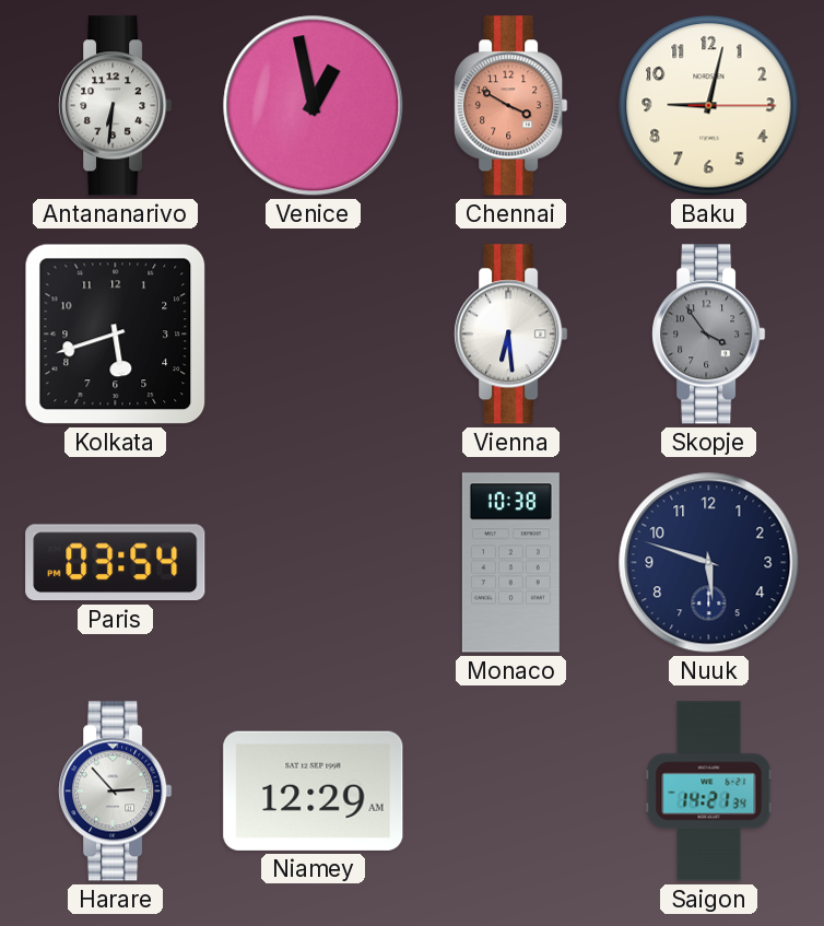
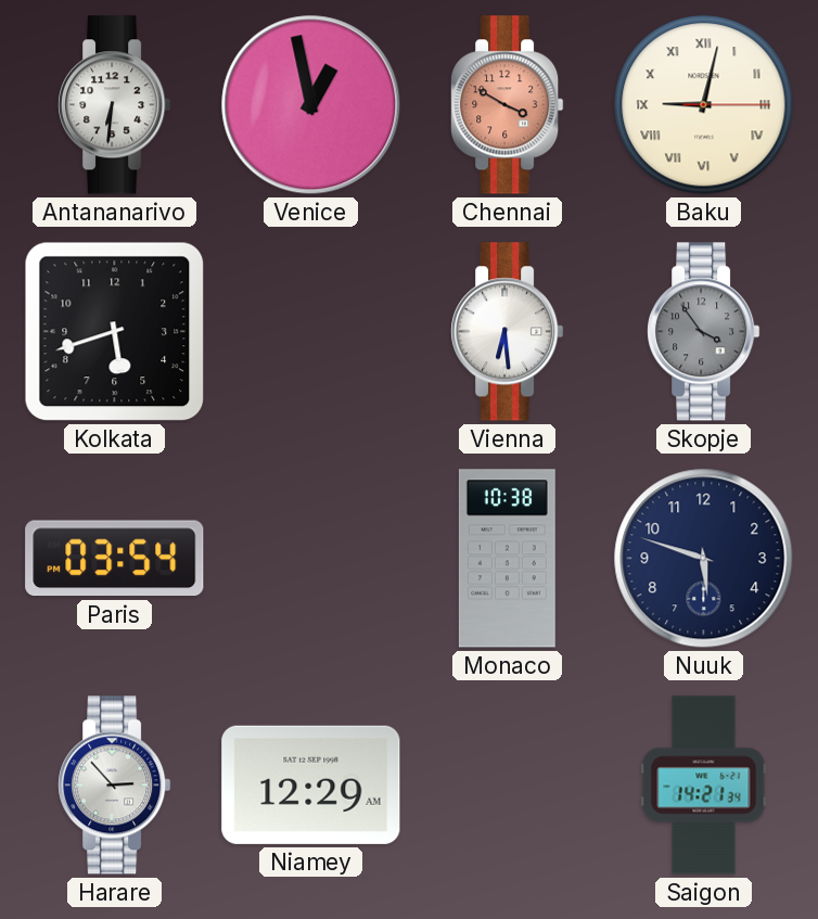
Baku numerals: Arabic -> Roman
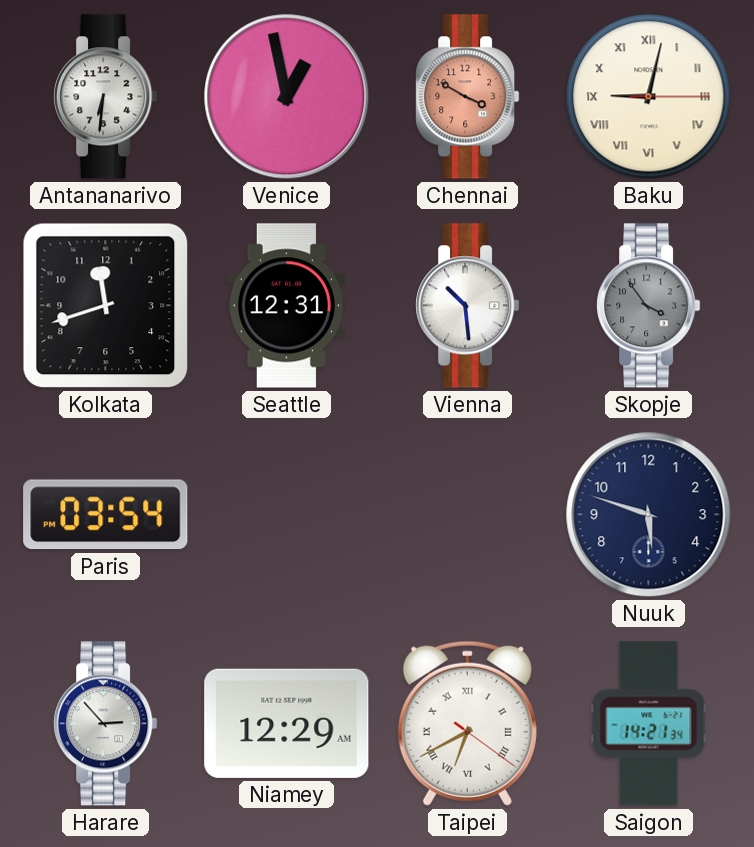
Kolkata: 5:42 -> 11:42
Seattle: none -> 12:31
Vienna: 6:29 -> 10:29
Monaco: 10:38 -> none
Taipei: none -> 6:40
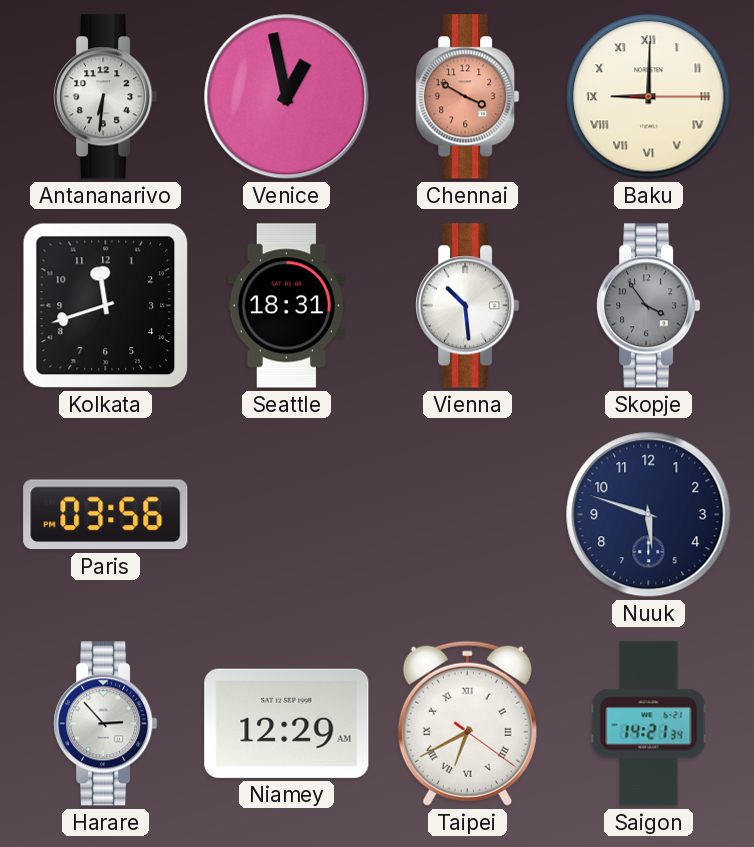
Baku: 9:02 -> 9:00
Seattle: 12:31 -> 18:31
Paris: 03:54 -> 03:56
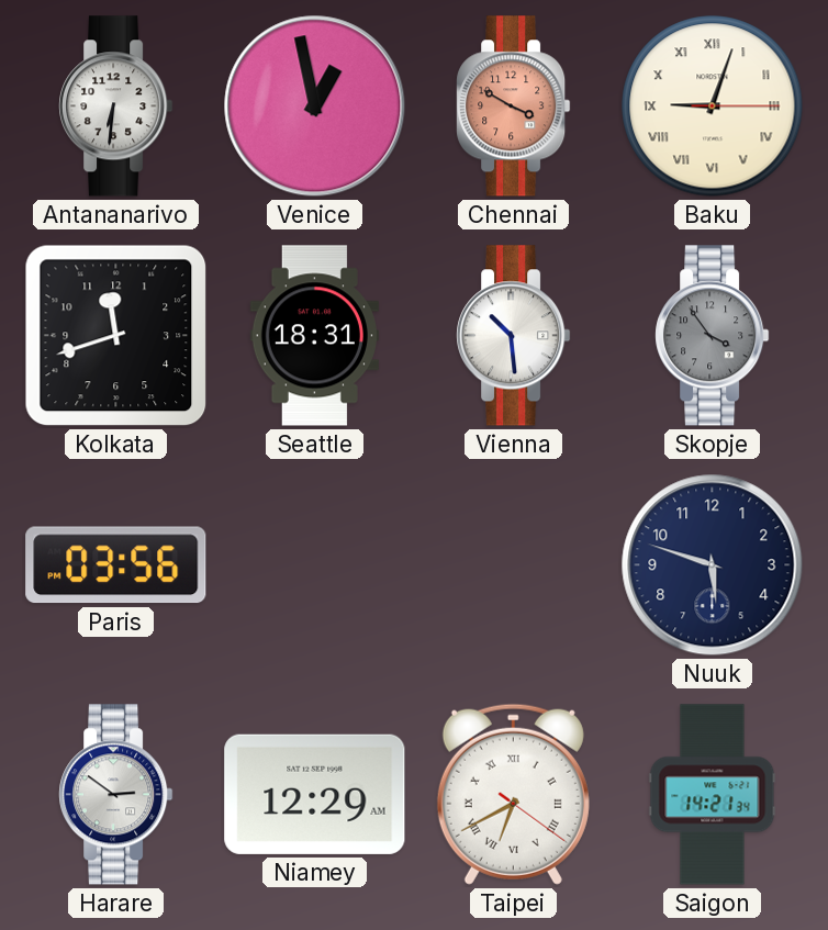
Baku: 9:00 -> 9:03
Harare: 2:53 -> 2:51
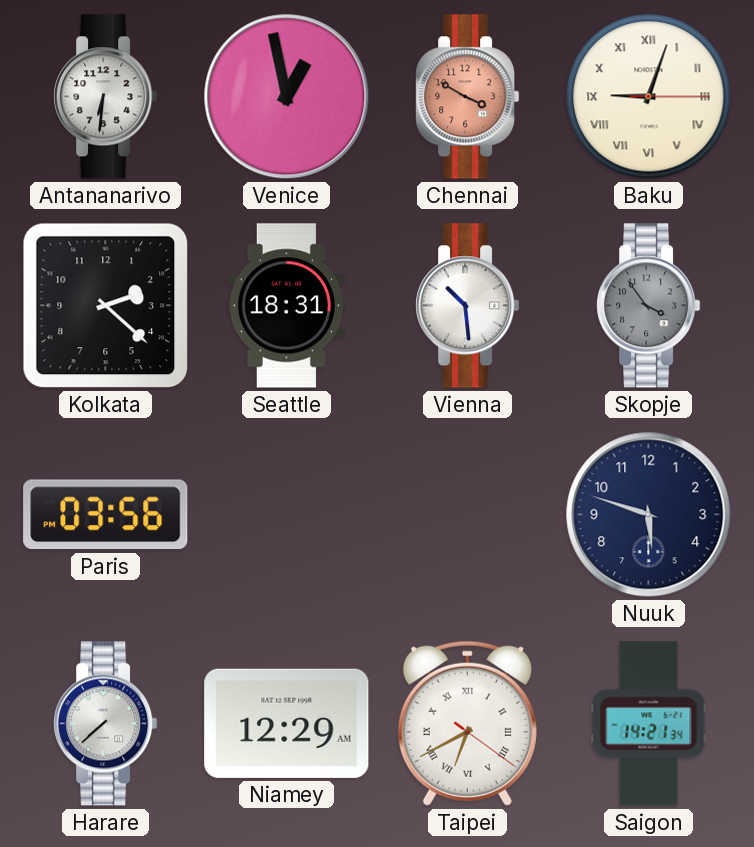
Kolkata: 11:42 -> 2:22
Harare: 2:51 -> 7:38
